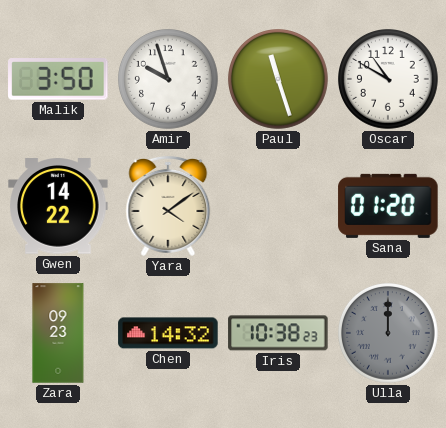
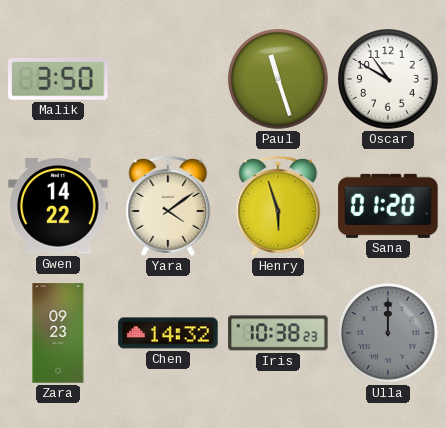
Amir: 9:57 -> none
Henry: none -> 5:57
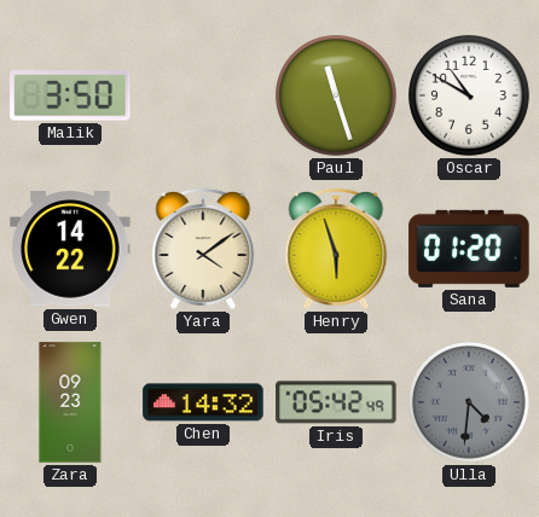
Iris: 10:38 -> 05:42
Ulla: 12:00 -> 4:31
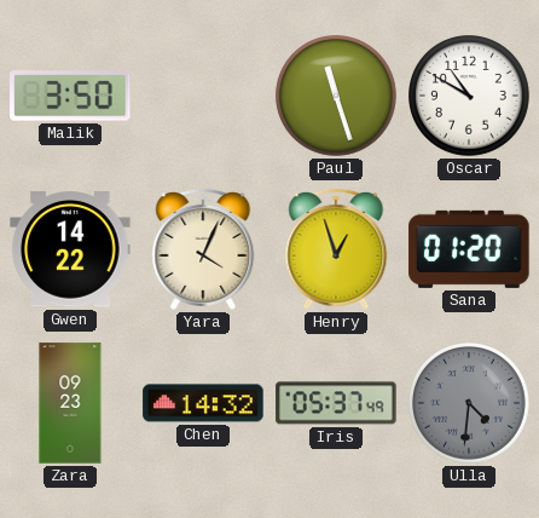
Yara: 4:09 -> 4:04
Henry: 5:57 -> 12:57
Iris: 05:42 -> 05:37
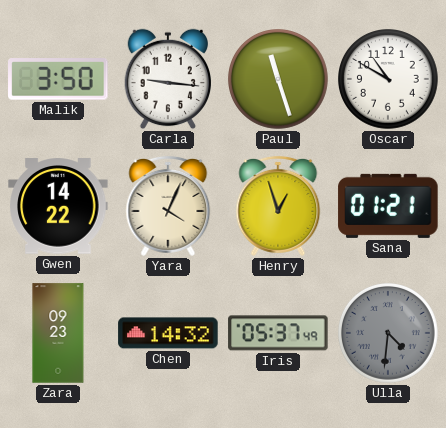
Carla: none -> 9:16
Sana: 01:20 -> 01:21
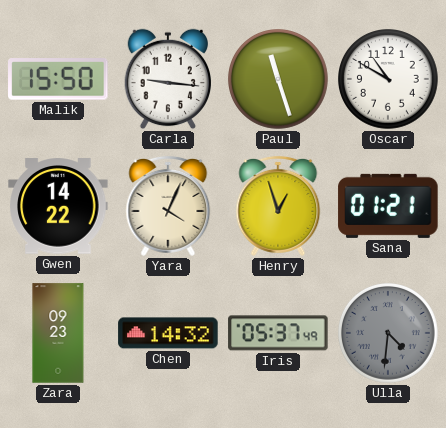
Malik: 3:50 -> 15:50
